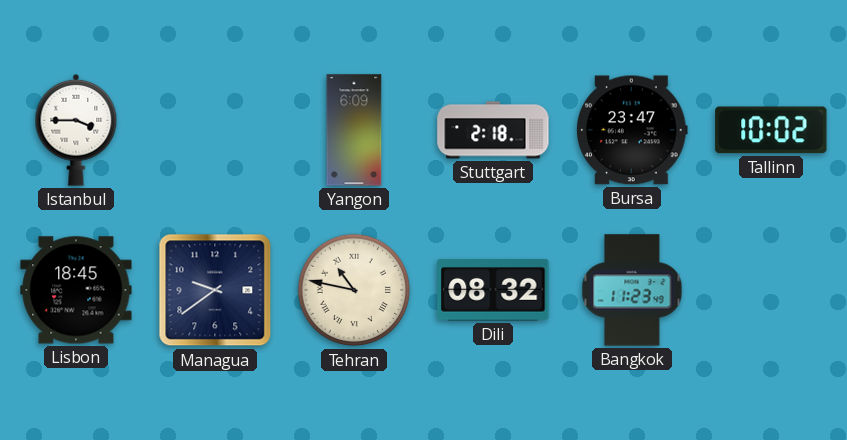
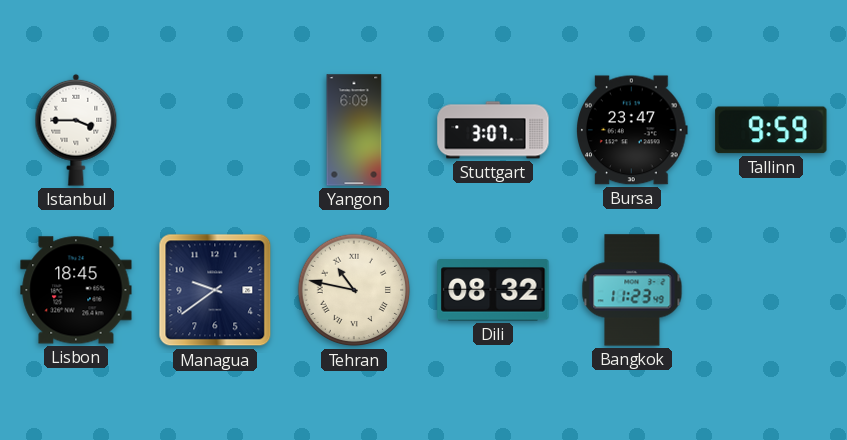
Stuttgart: 2:18 -> 3:07
Tallinn: 10:02 -> 9:59
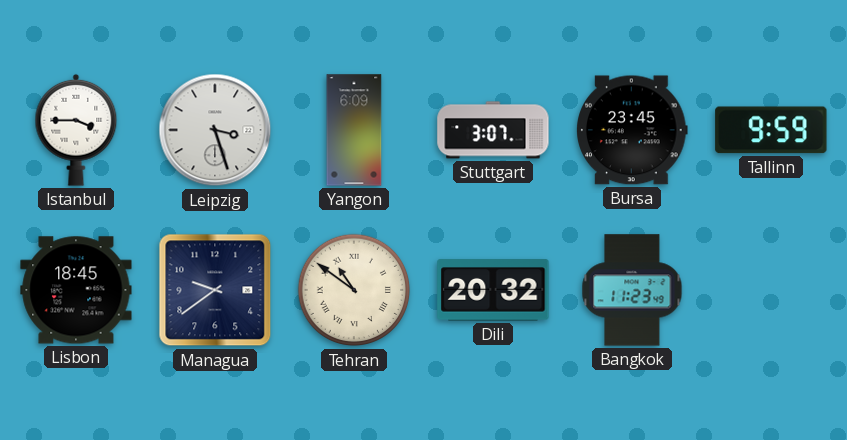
Leipzig: none -> 3:27
Bursa: 23:47 -> 23:45
Tehran: 10:47 -> 10:51
Dili: 08:32 -> 20:32
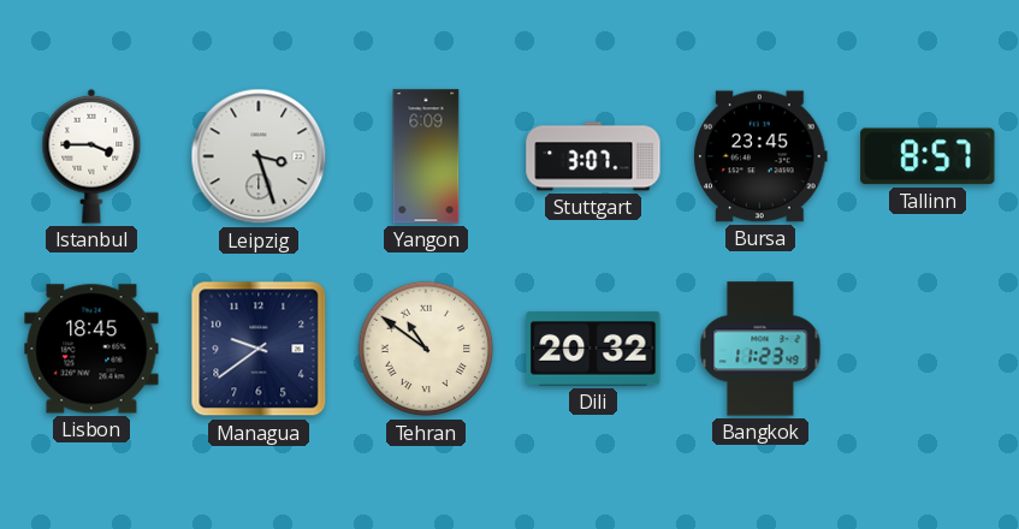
Tallinn: 9:59 -> 8:57
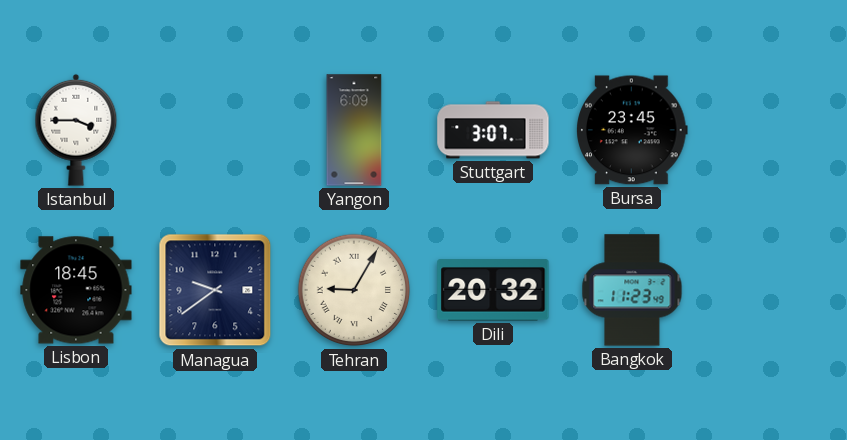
Leipzig: 3:27 -> none
Tallinn: 8:57 -> none
Tehran: 10:51 -> 9:05
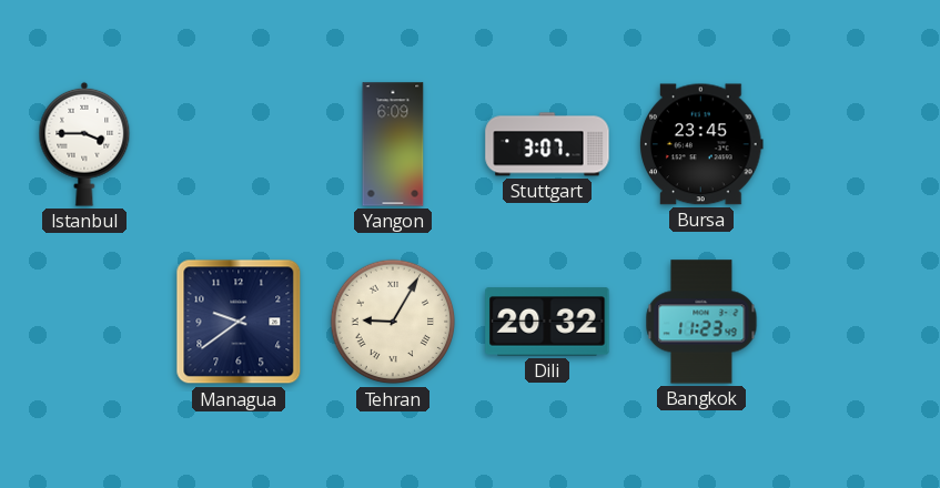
Lisbon: 18:45 -> none
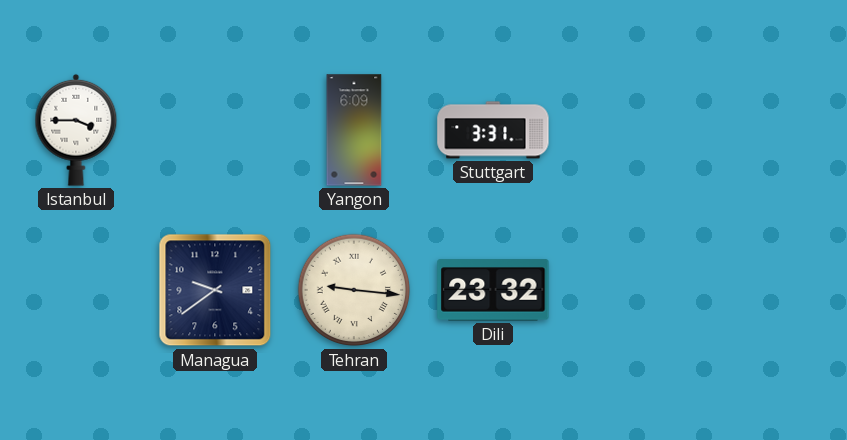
Stuttgart: 3:07 -> 3:31
Bursa: 23:45 -> none
Tehran: 9:05 -> 9:16
Dili: 20:32 -> 23:32
Bangkok: 11:23 -> none
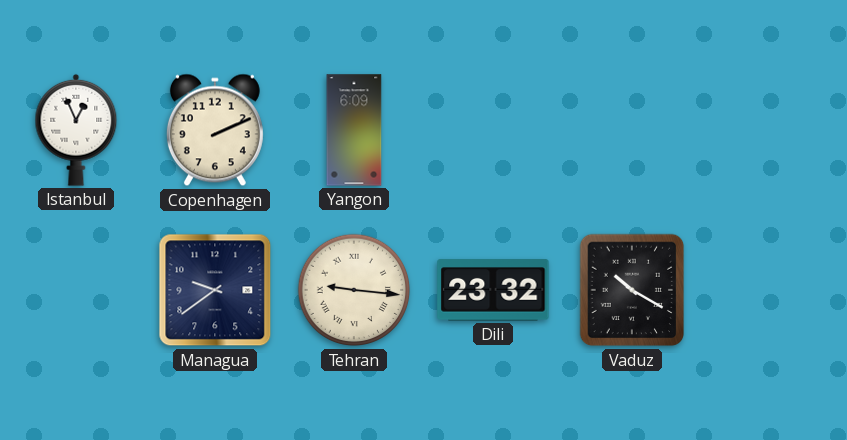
Istanbul: 3:45 -> 12:56
Copenhagen: none -> 2:11
Stuttgart: 3:31 -> none
Vaduz: none -> 10:20
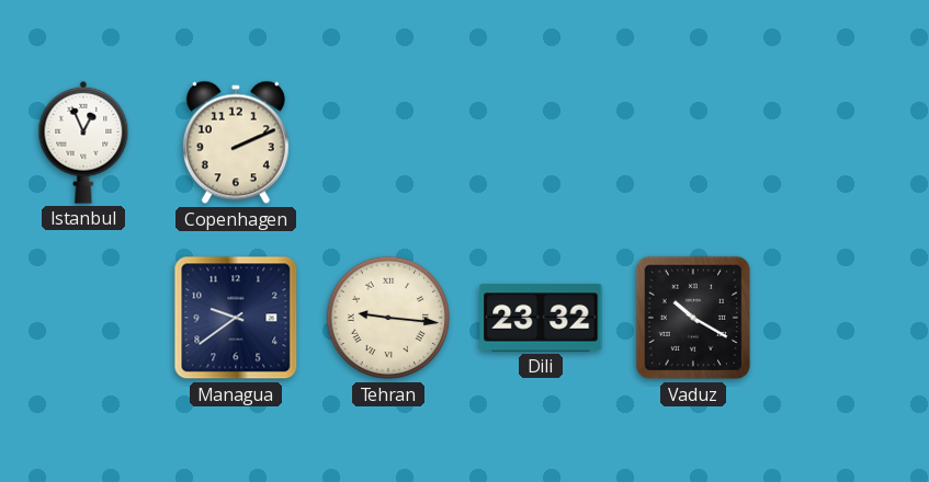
Yangon: 6:09 -> none
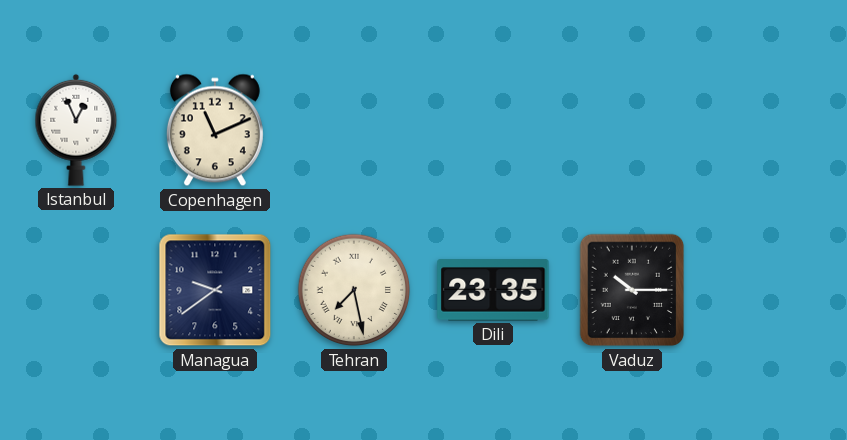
Copenhagen: 2:11 -> 11:11
Tehran: 9:16 -> 7:28
Dili: 23:32 -> 23:35
Vaduz: 10:20 -> 10:15
